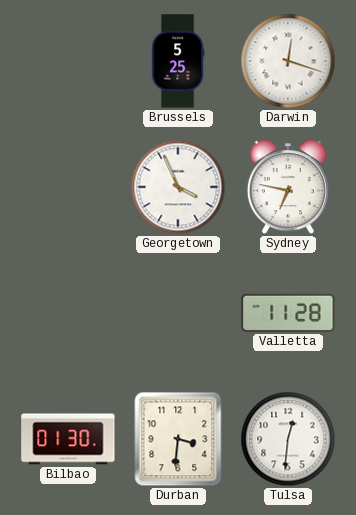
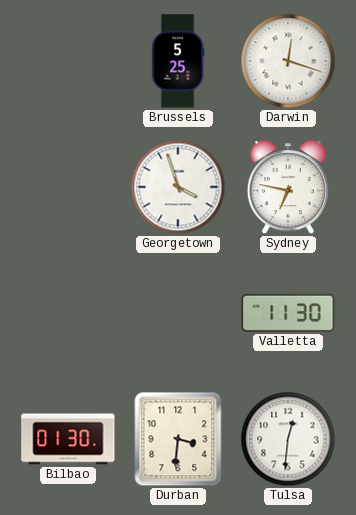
Georgetown: 3:56 -> 3:57
Valletta: 11:28 -> 11:30
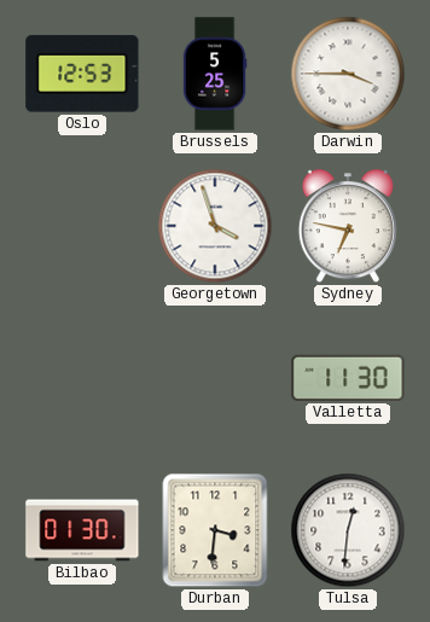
Oslo: none -> 12:53
Darwin: 12:18 -> 3:45
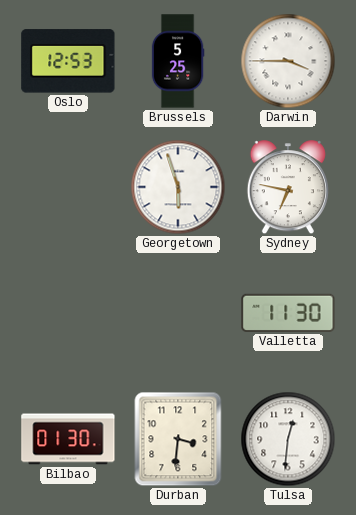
Georgetown: 3:57 -> 5:57
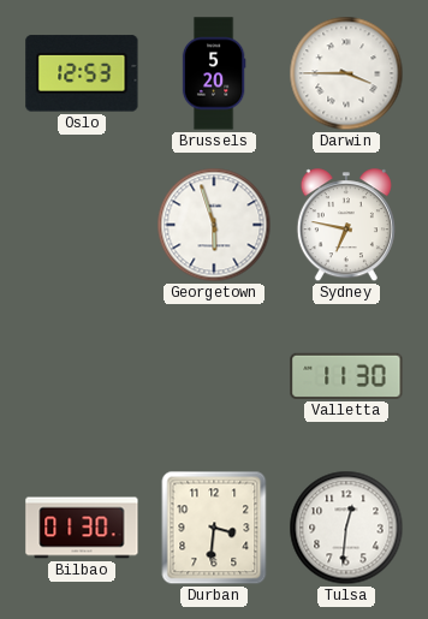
Brussels: 5:25 -> 5:20
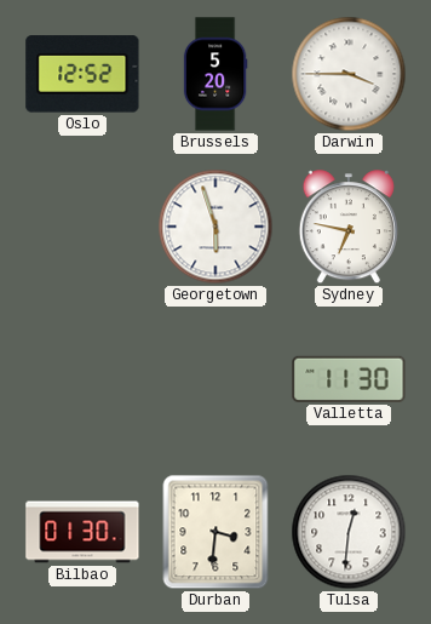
Oslo: 12:53 -> 12:52
